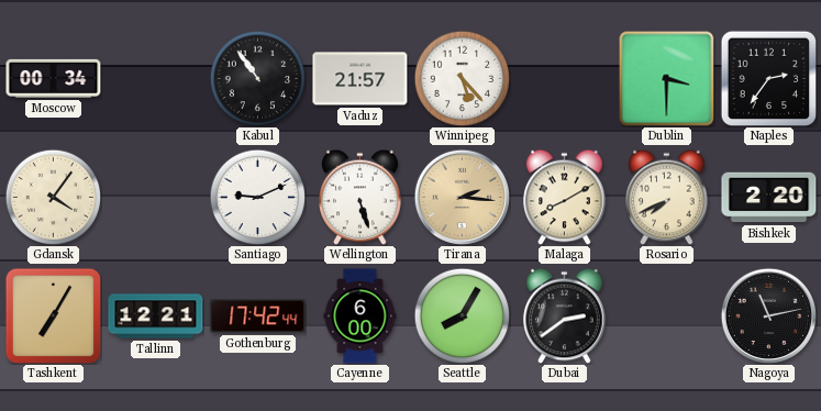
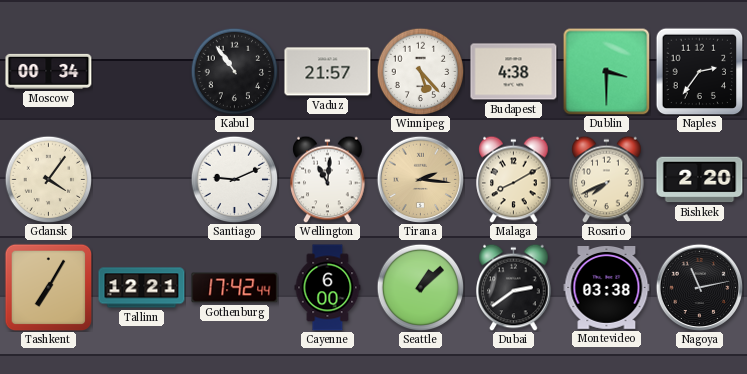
Budapest: none -> 4:38
Wellington: 5:27 -> 11:01
Seattle: 8:05 -> 1:08
Montevideo: none -> 03:38
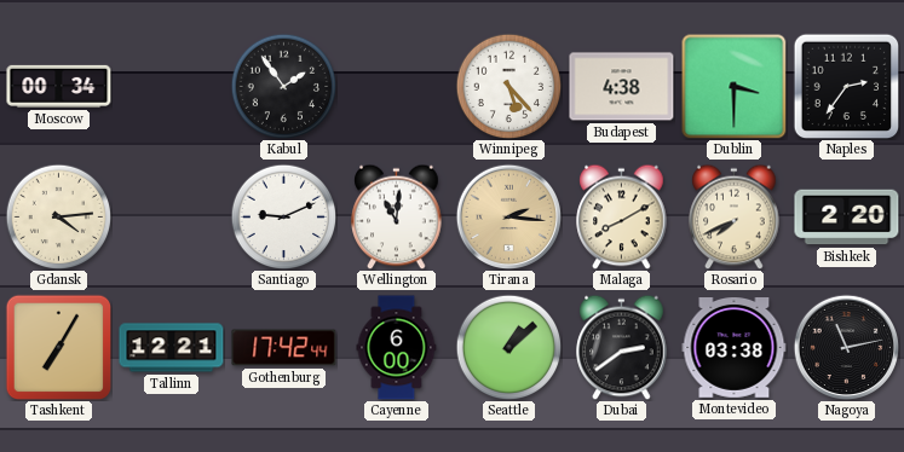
Kabul: 10:54 -> 1:54
Vaduz: 21:57 -> none
Gdansk: 4:06 -> 4:14
